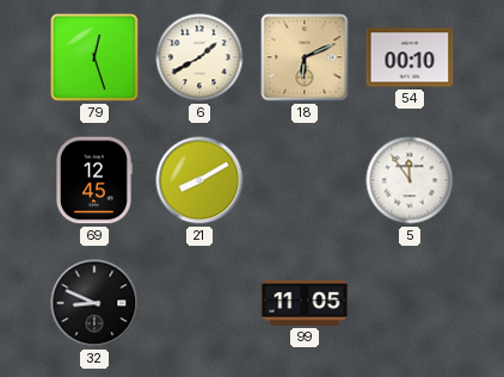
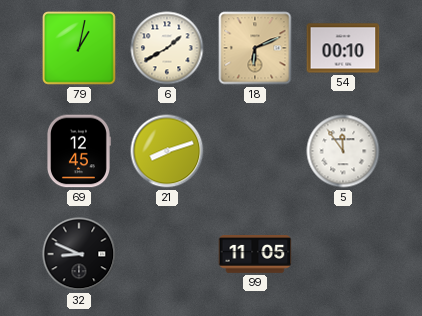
79: 12:27 -> 1:02
21: 8:10 -> 8:12
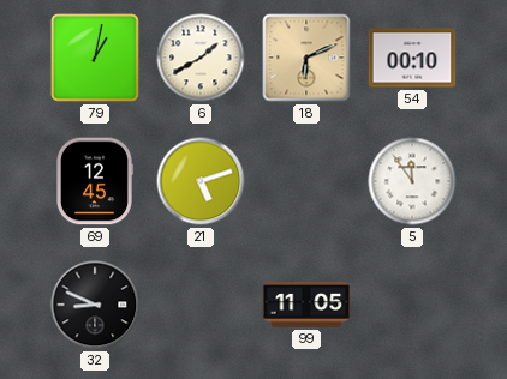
21: 8:12 -> 5:12
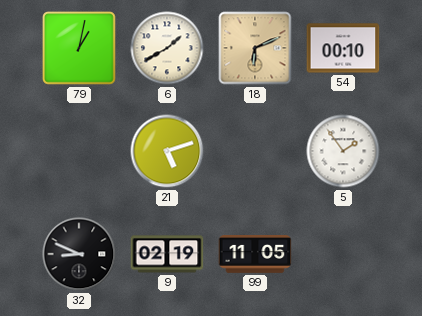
69: 12:45 -> none
5: 11:54 -> 1:54
9: none -> 02:19
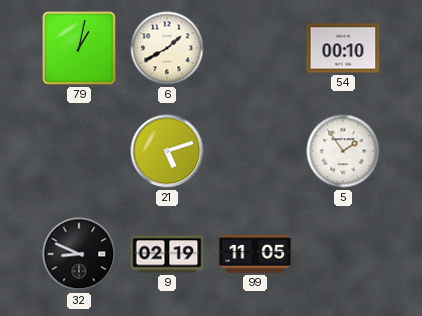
18: 6:11 -> none
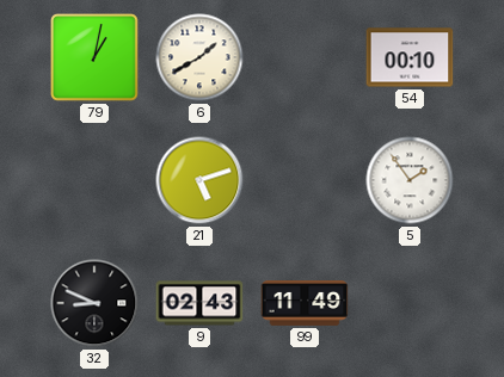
9: 02:19 -> 02:43
99: 11:05 -> 11:49
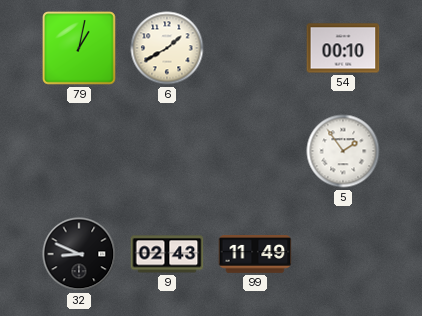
21: 5:12 -> none
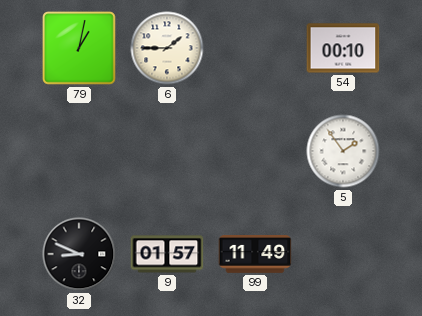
6: 1:40 -> 1:45
9: 02:43 -> 01:57
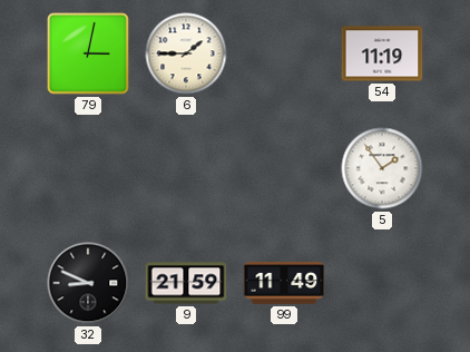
79: 1:02 -> 3:02
54: 00:10 -> 11:19
9: 01:57 -> 21:59
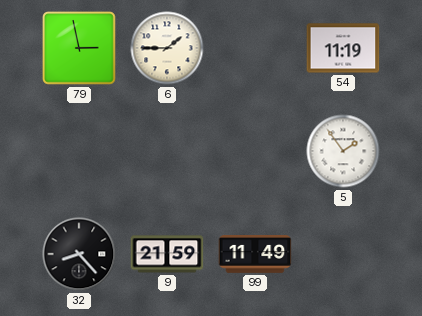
79: 3:02 -> 2:58
32: 8:49 -> 8:23
